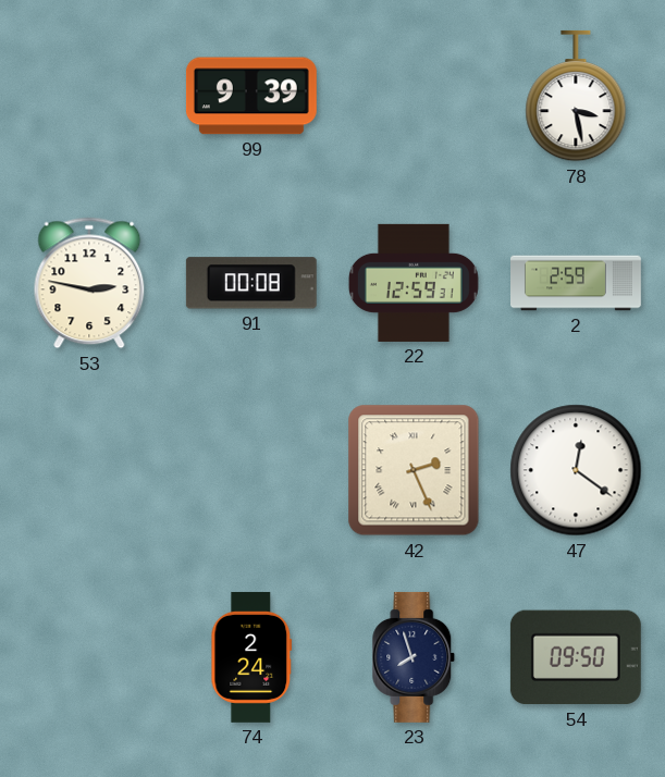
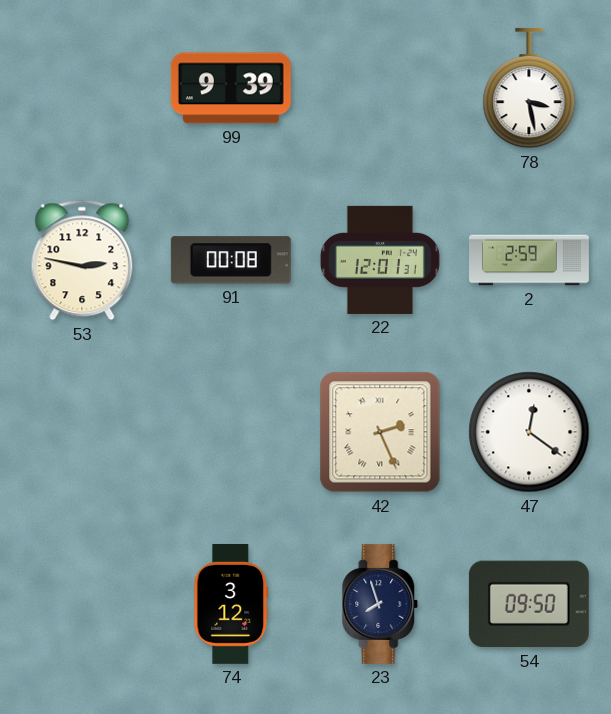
22: 12:59 -> 12:01
74: 2:24 -> 3:12
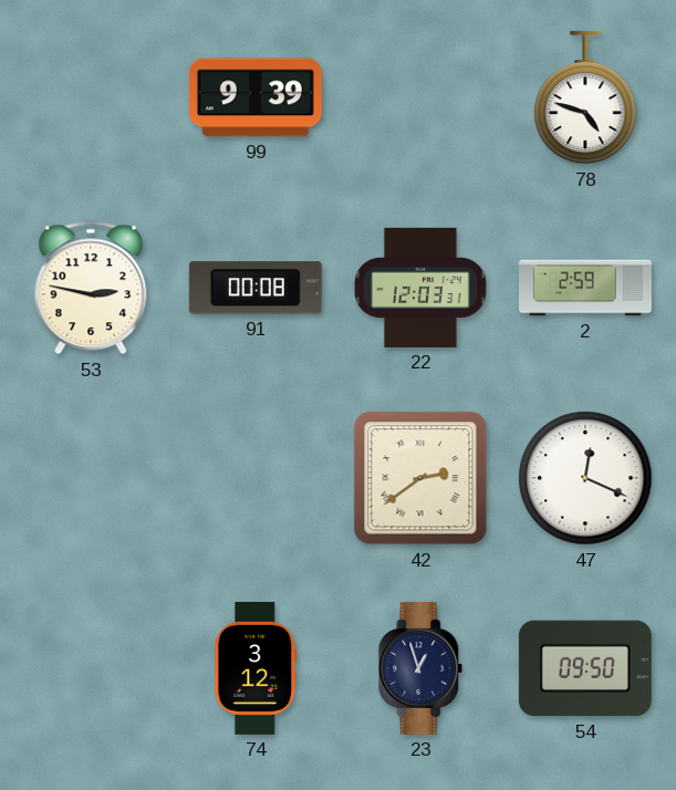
78: 3:28 -> 4:48
22: 12:01 -> 12:03
42: 2:26 -> 2:39
47: 12:21 -> 12:19
23: 7:57 -> 12:57
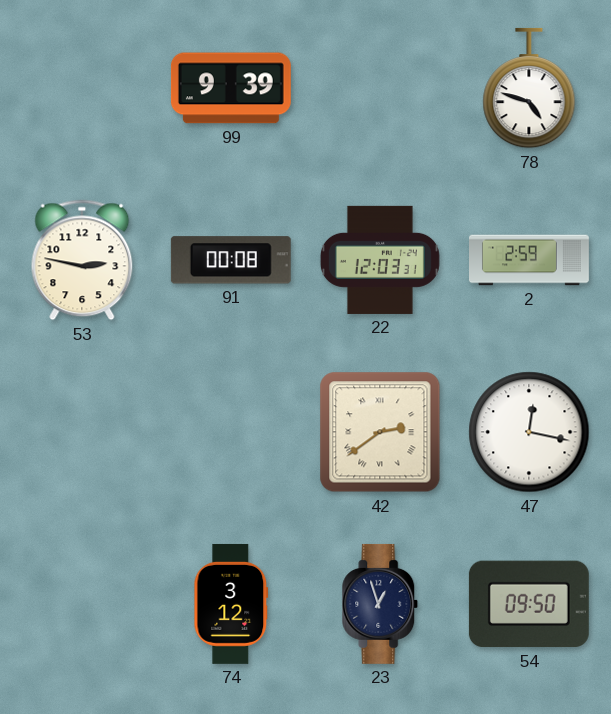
47: 12:19 -> 12:17
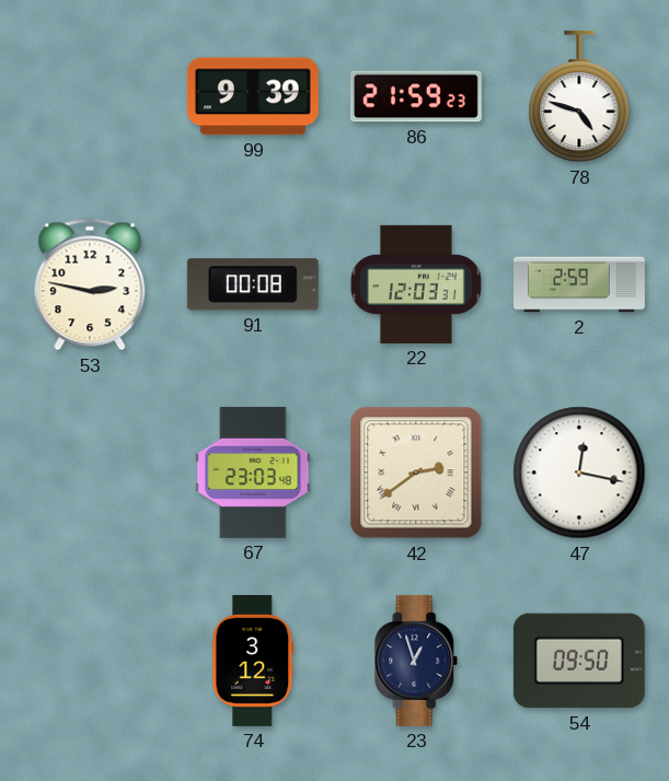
86: none -> 21:59
67: none -> 23:03
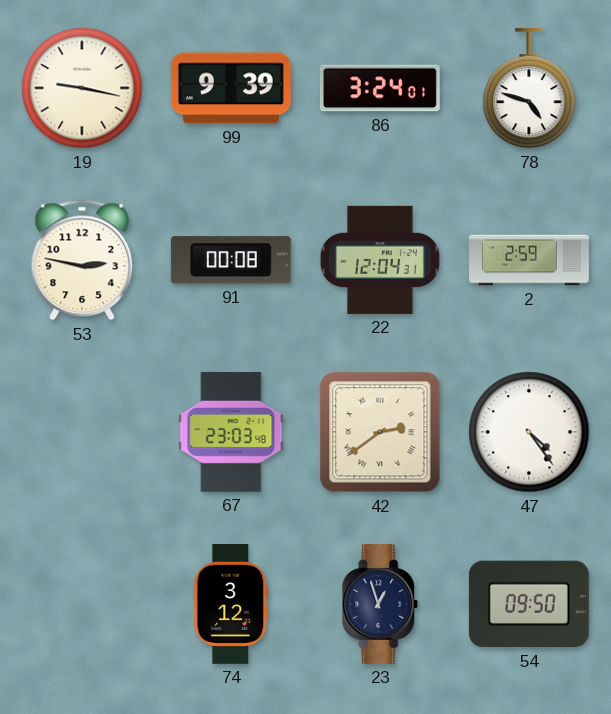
19: none -> 9:17
86: 21:59 -> 3:24
22: 12:03 -> 12:04
47: 12:17 -> 4:24
